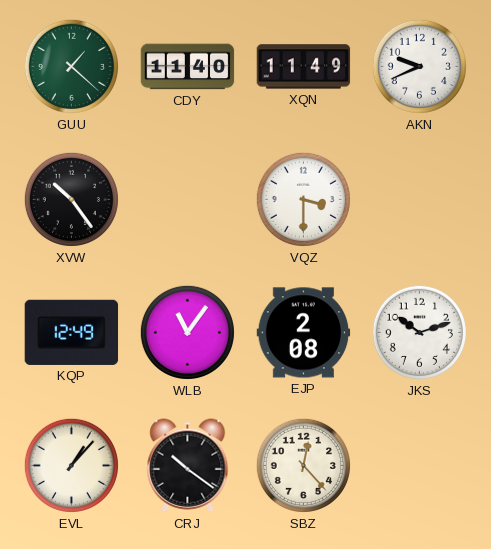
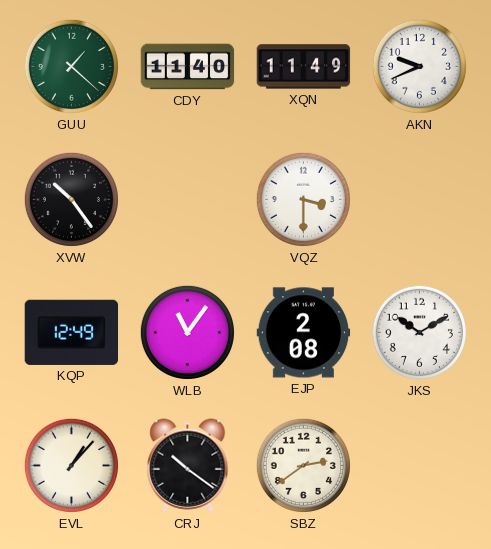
JKS: 10:12 -> 10:10
SBZ: 12:23 -> 2:39
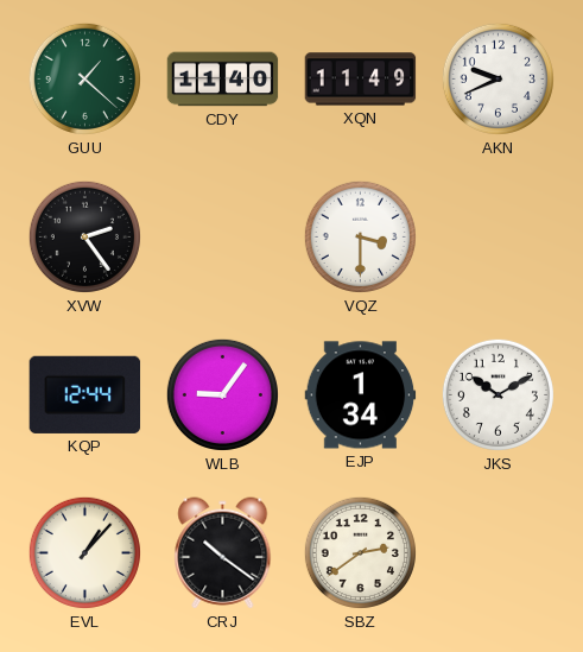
XVW: 10:24 -> 2:24
KQP: 12:49 -> 12:44
WLB: 11:06 -> 9:06
EJP: 2:08 -> 1:34
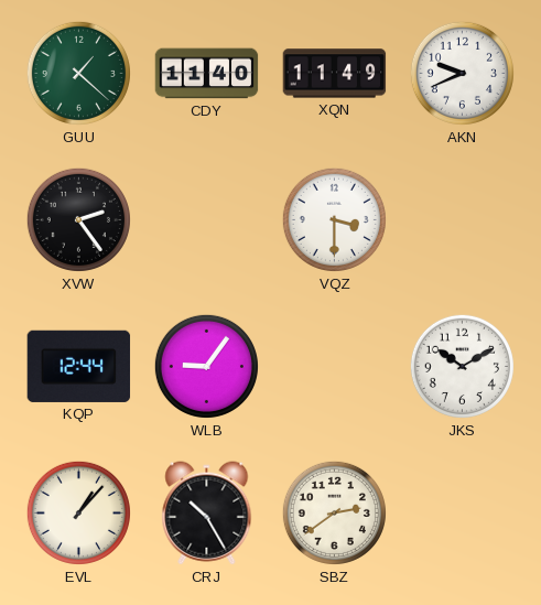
EJP: 1:34 -> none
CRJ: 10:21 -> 10:25
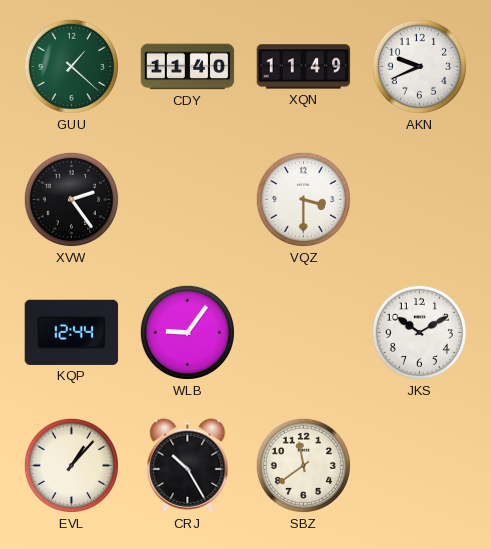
SBZ: 2:39 -> 11:39
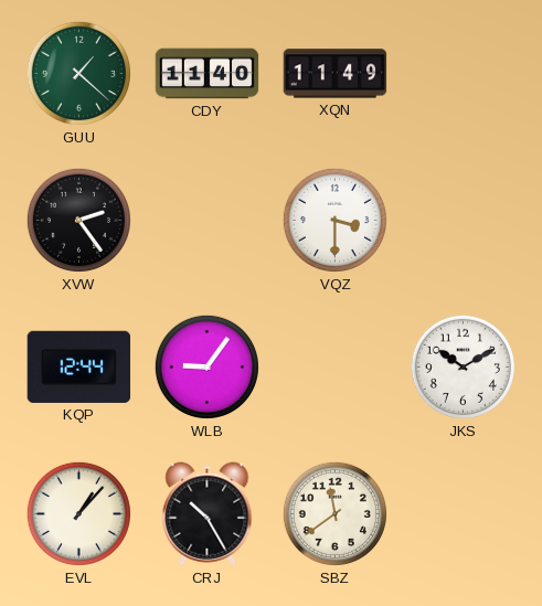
AKN: 9:41 -> none
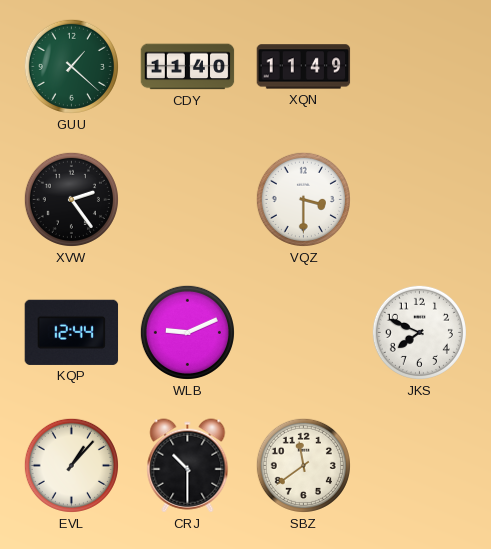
WLB: 9:06 -> 9:11
JKS: 10:10 -> 7:49
CRJ: 10:25 -> 10:30
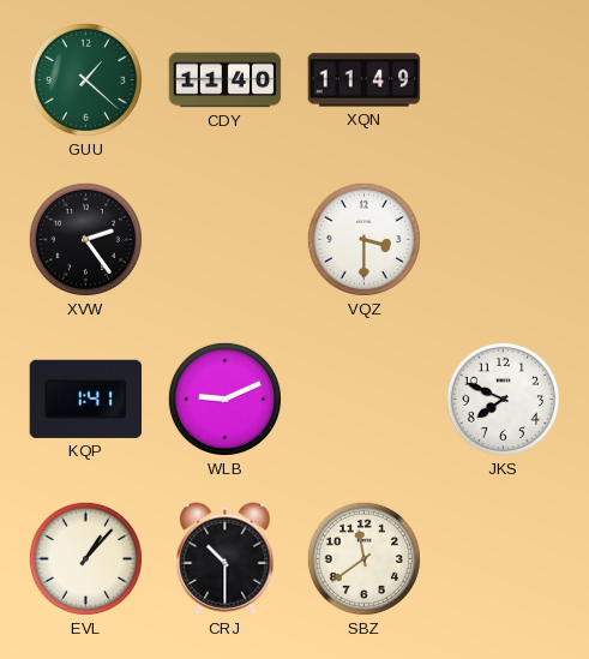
KQP: 12:44 -> 1:41
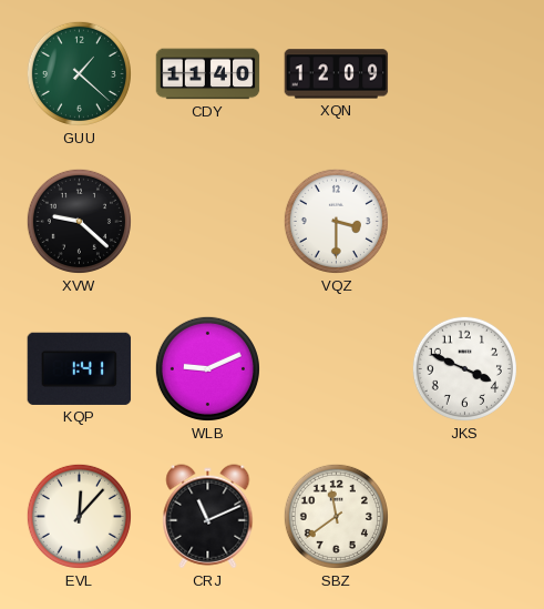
XQN: 11:49 -> 12:09
XVW: 2:24 -> 9:22
JKS: 7:49 -> 3:49
EVL: 1:07 -> 12:07
CRJ: 10:30 -> 11:11
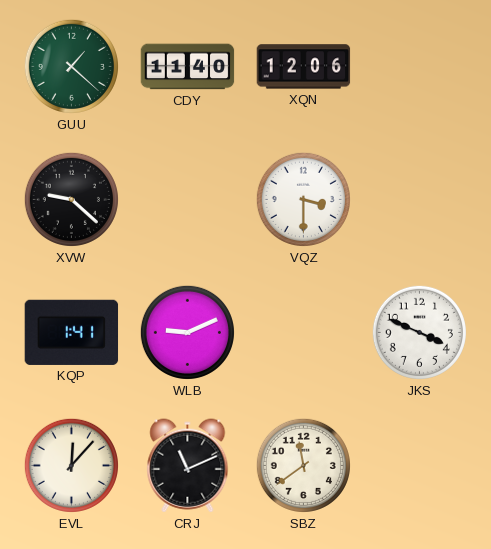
XQN: 12:09 -> 12:06
